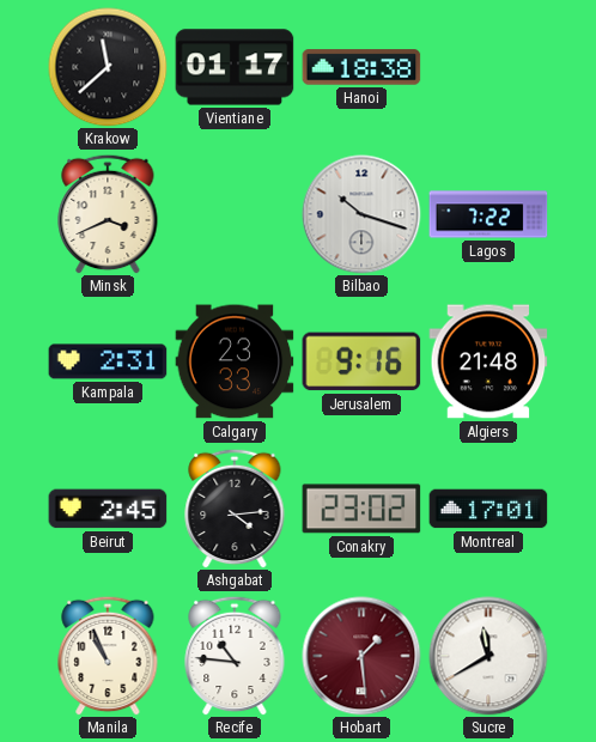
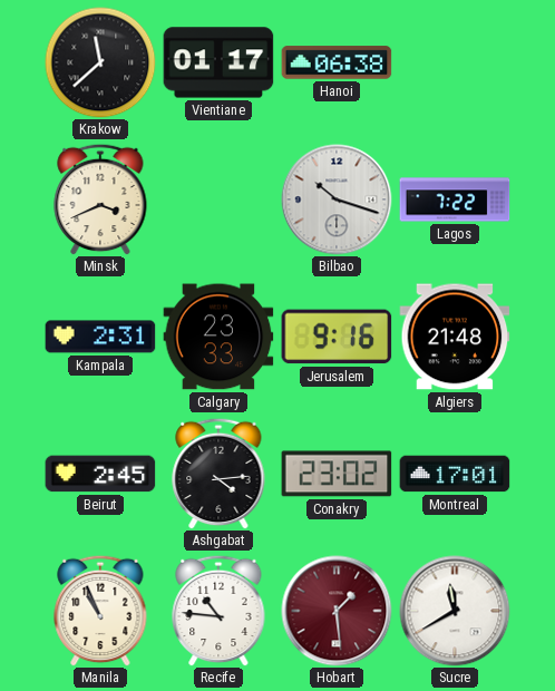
Hanoi: 18:38 -> 06:38
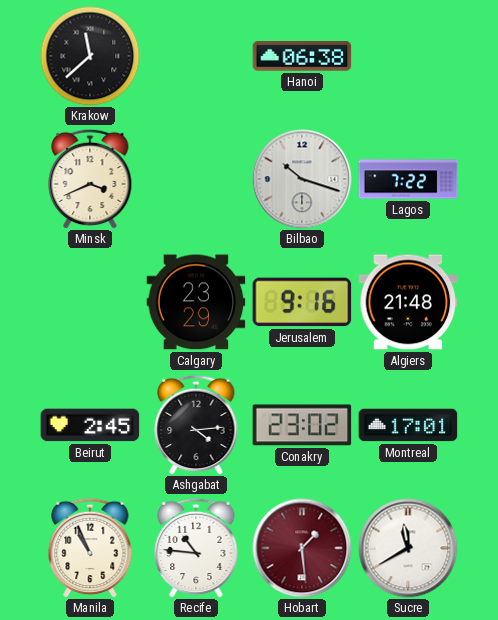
Vientiane: 01:17 -> none
Kampala: 2:31 -> none
Calgary: 23:33 -> 23:29
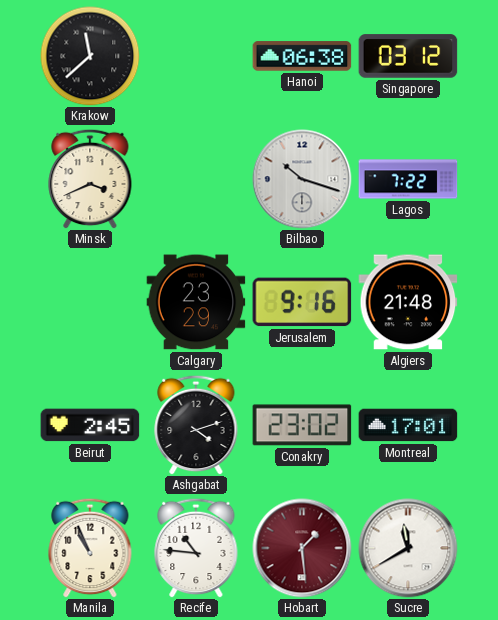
Singapore: none -> 03:12
Ashgabat: 4:14 -> 4:12
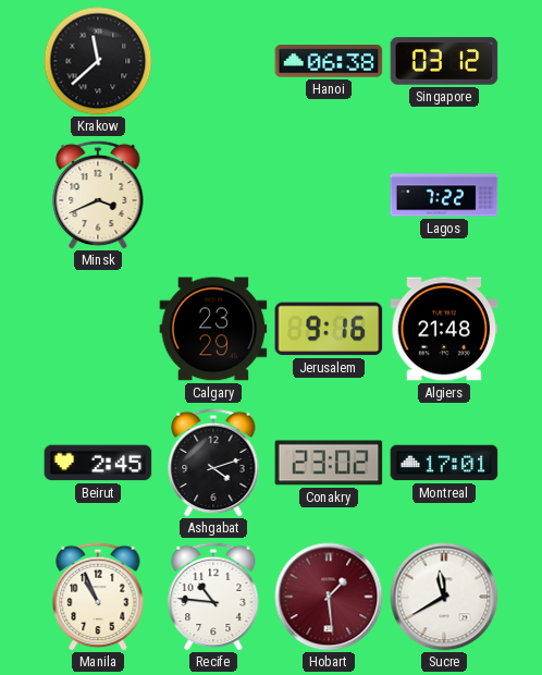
Bilbao: 10:18 -> none
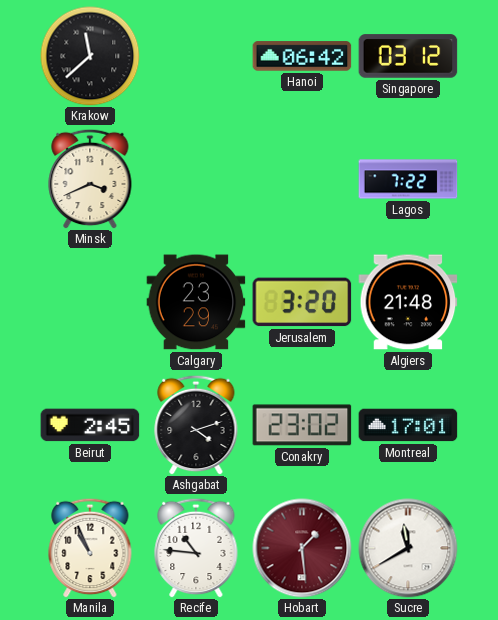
Hanoi: 06:38 -> 06:42
Jerusalem: 9:16 -> 3:20
